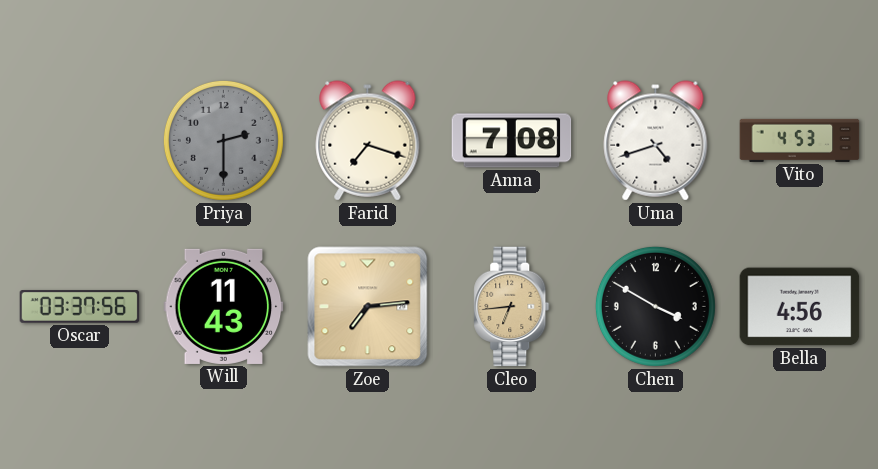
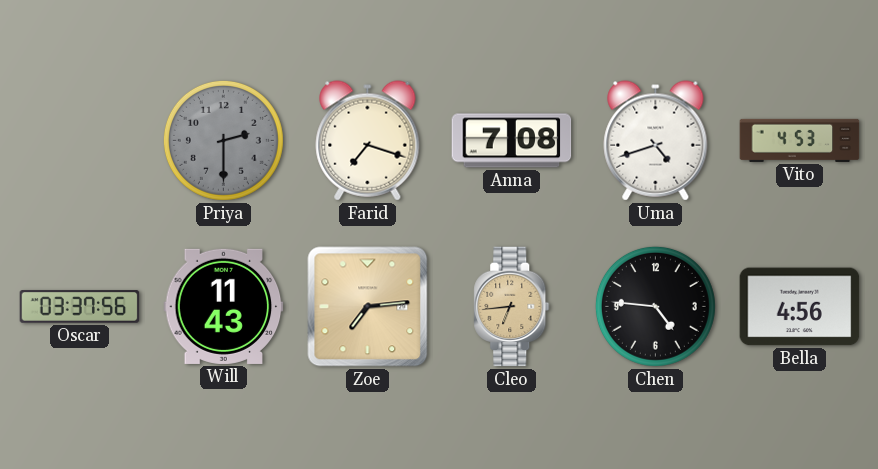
Chen: 3:50 -> 4:46
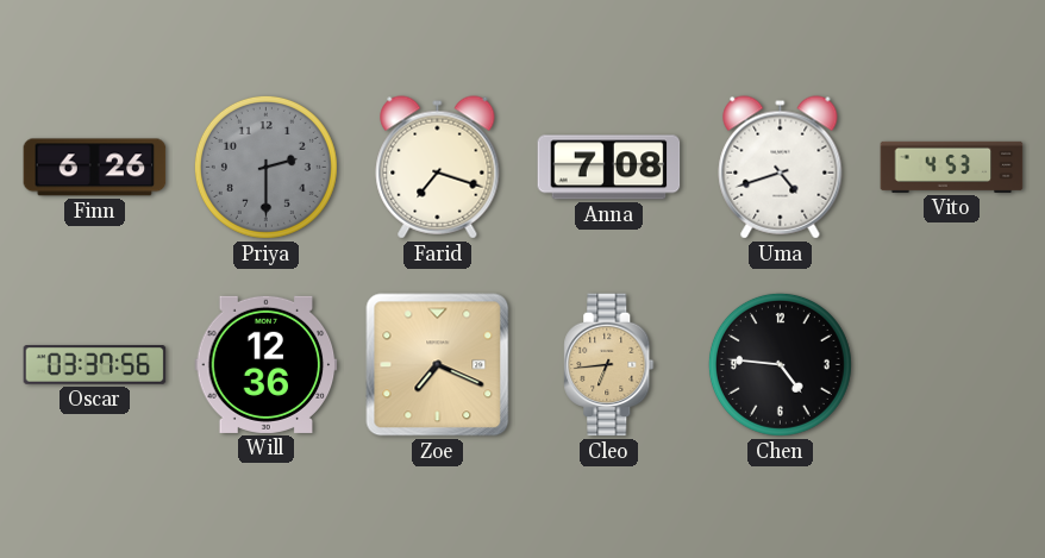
Finn: none -> 6:26
Will: 11:43 -> 12:36
Zoe: 7:14 -> 7:19
Bella: 4:56 -> none
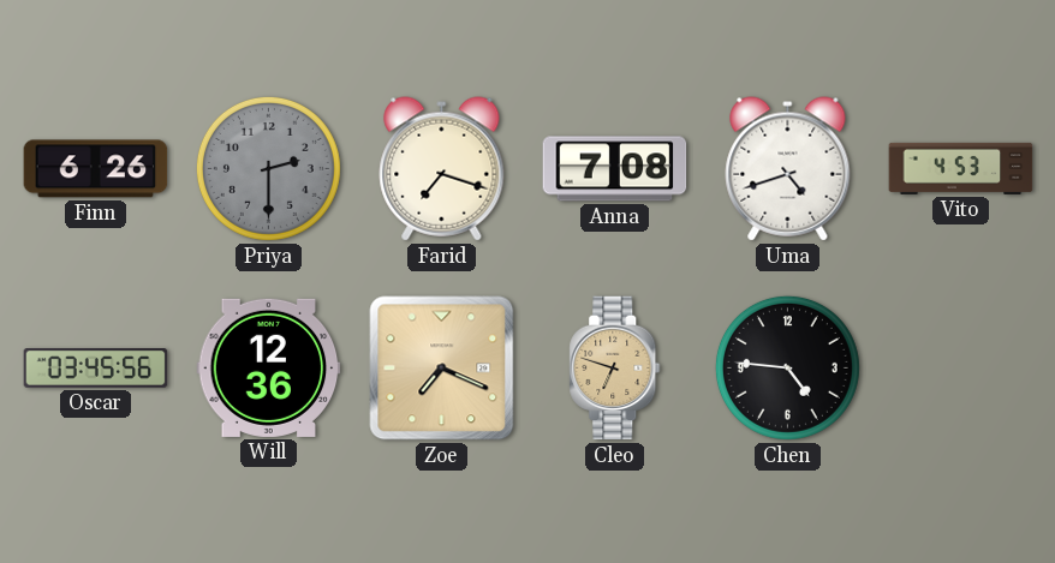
Oscar: 03:37 -> 03:45
Cleo: 6:44 -> 6:48
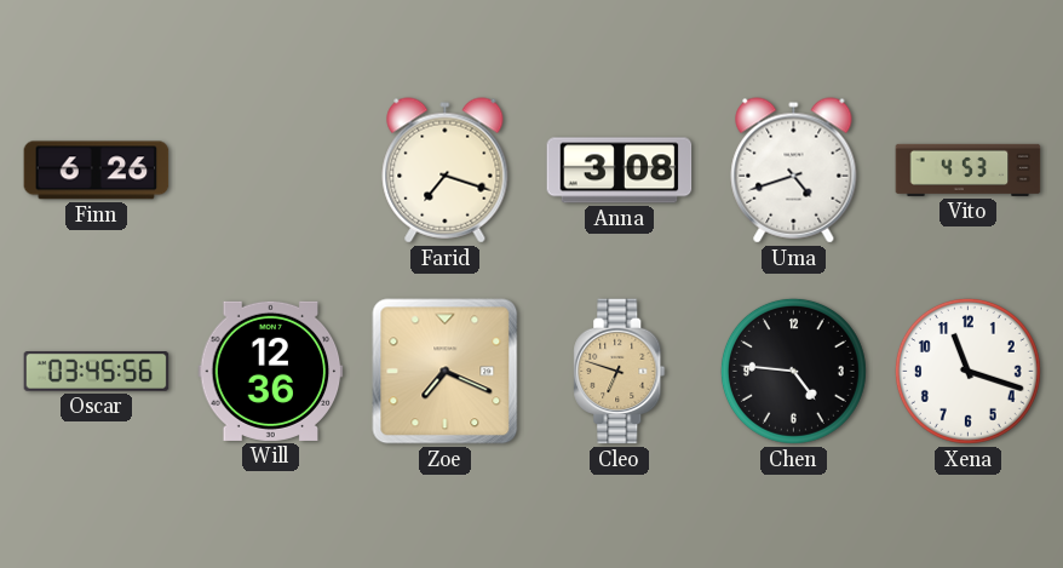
Priya: 2:30 -> none
Anna: 7:08 -> 3:08
Xena: none -> 11:18
